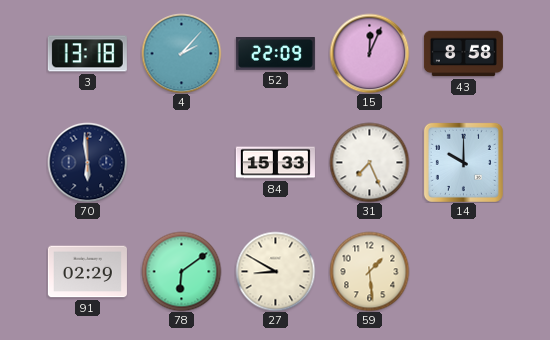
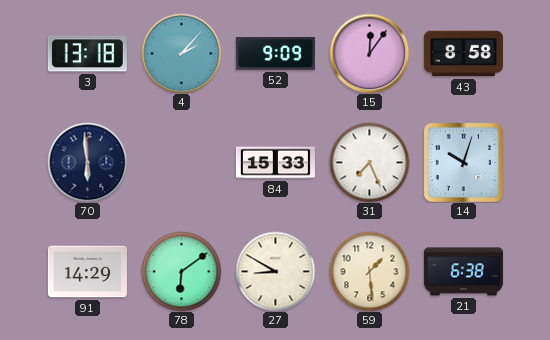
52: 22:09 -> 9:09
15: 12:04 -> 12:06
14: 10:00 -> 10:03
91: 02:29 -> 14:29
21: none -> 6:38
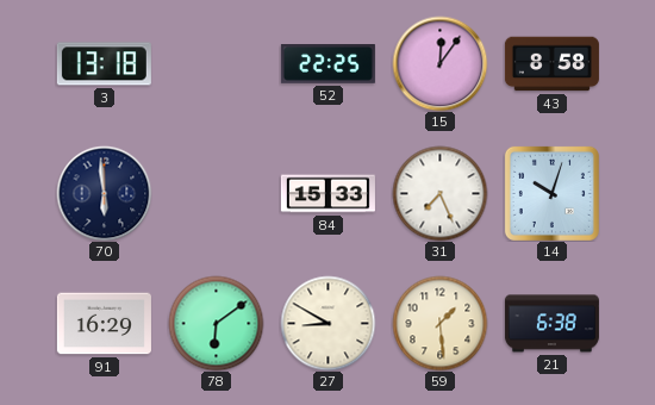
4: 2:07 -> none
52: 9:09 -> 22:25
91: 14:29 -> 16:29
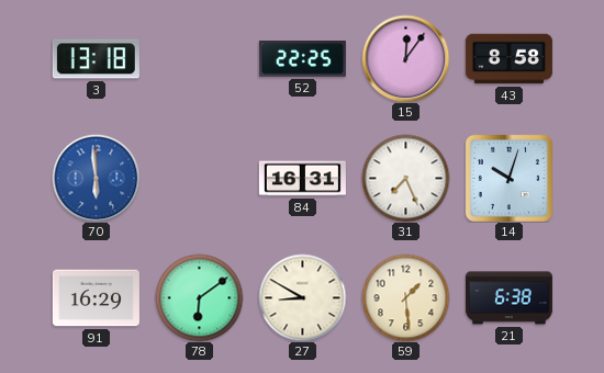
70 dial: navy -> blue
84: 15:33 -> 16:31
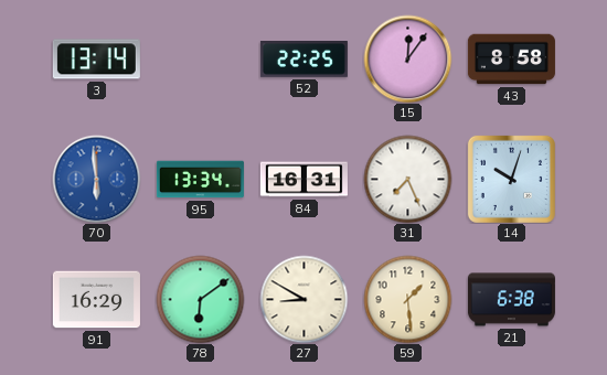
3: 13:18 -> 13:14
95: none -> 13:34
